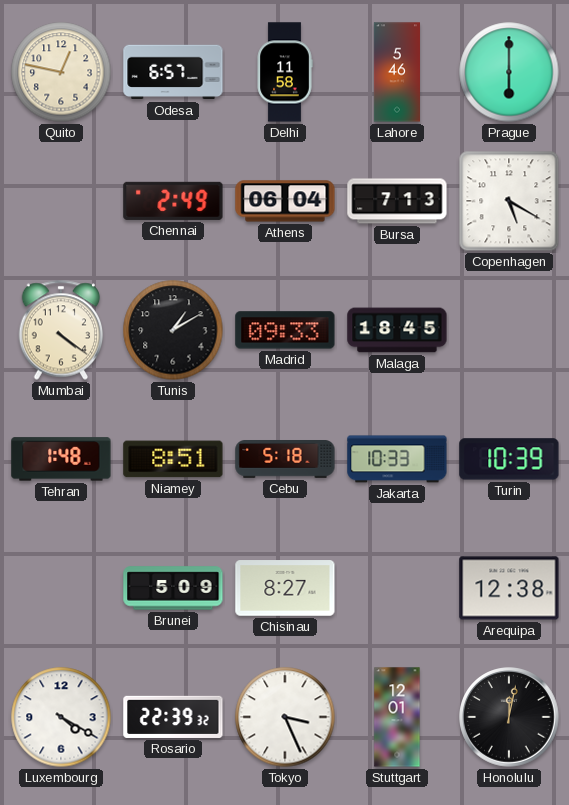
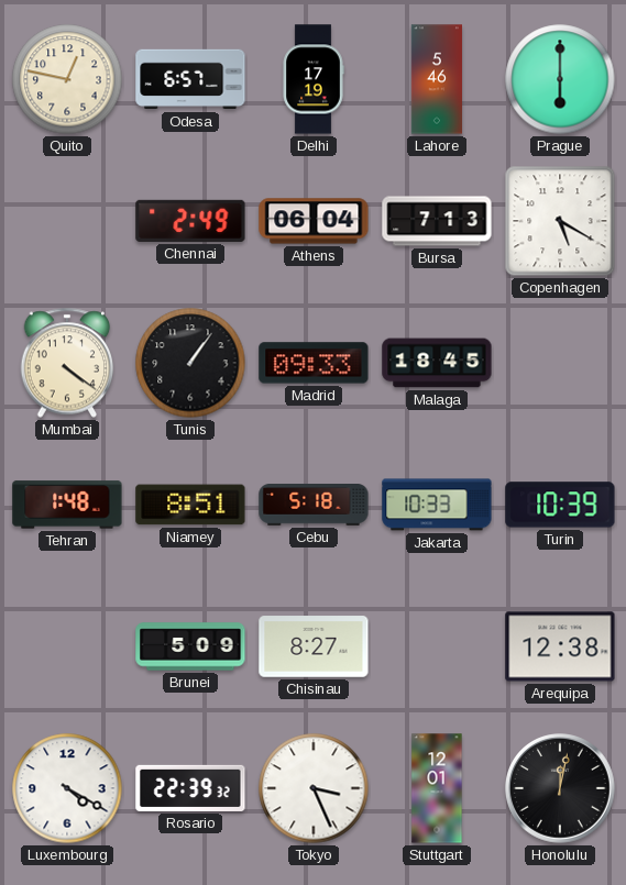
Delhi: 11:58 -> 17:19
Tunis: 1:10 -> 1:06
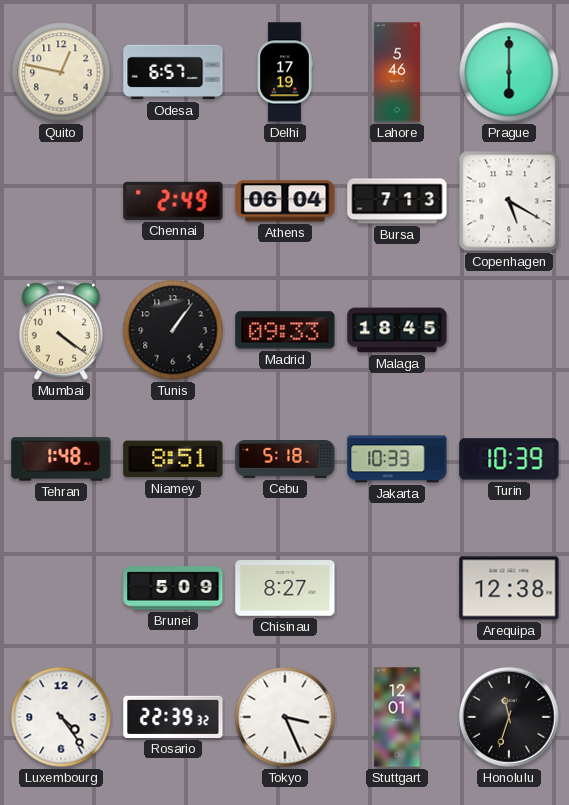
Luxembourg: 4:20 -> 4:24
Honolulu: 12:02 -> 11:33
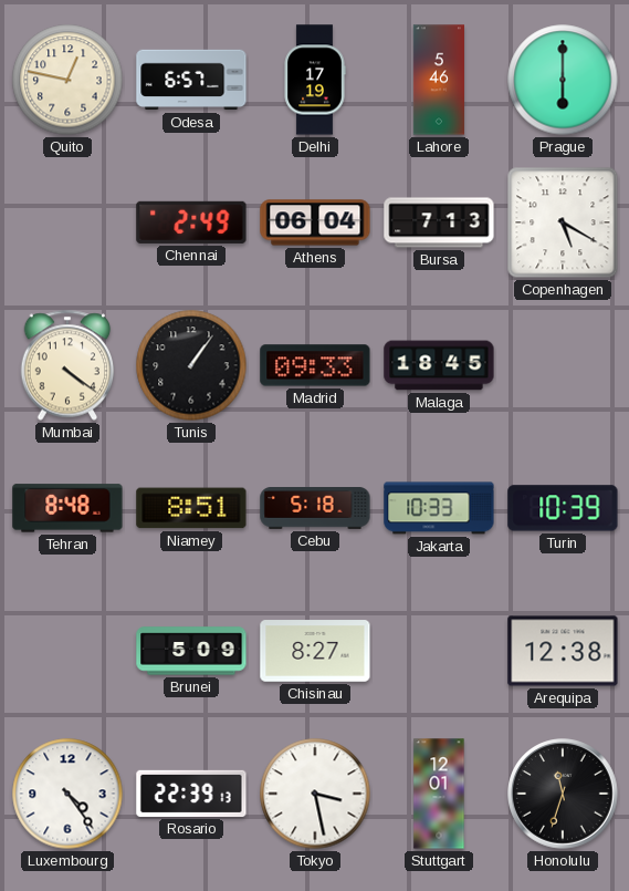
Tehran: 1:48 -> 8:48
Rosario: 22:39:32 -> 22:39:13
Tokyo: 3:26 -> 3:28
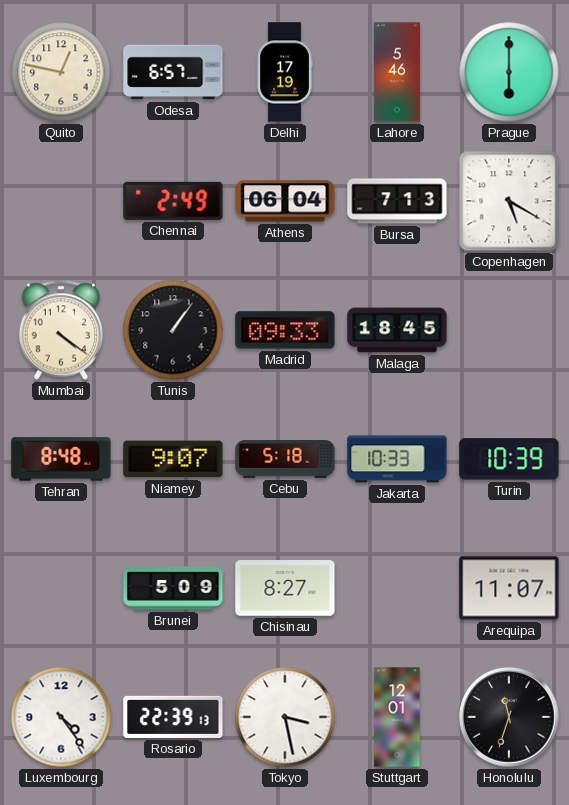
Niamey: 8:51 -> 9:07
Arequipa: 12:38 -> 11:07
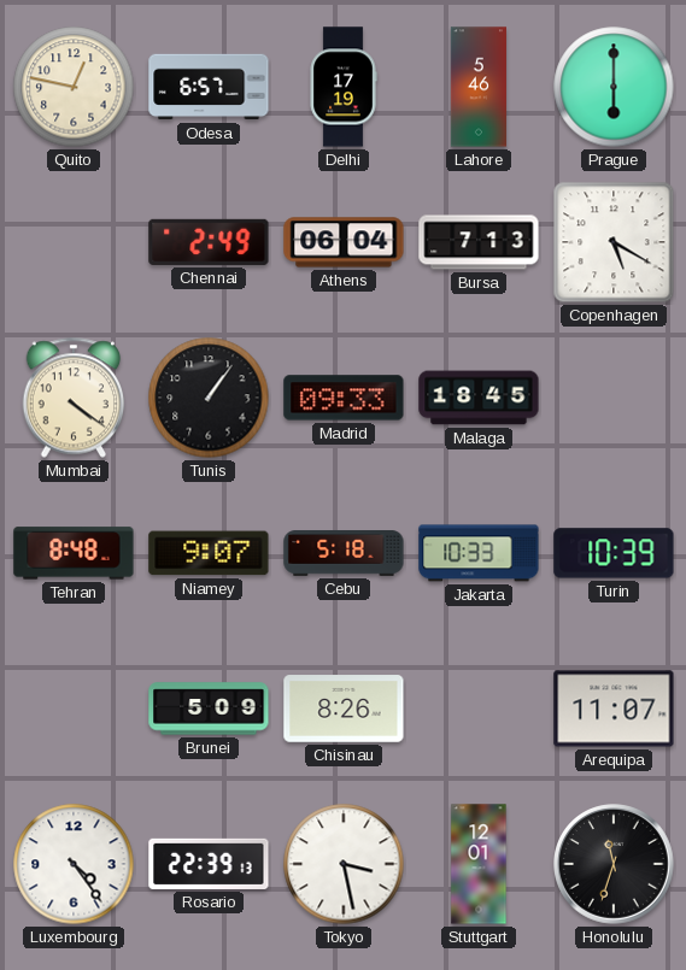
Chisinau: 8:27 -> 8:26
